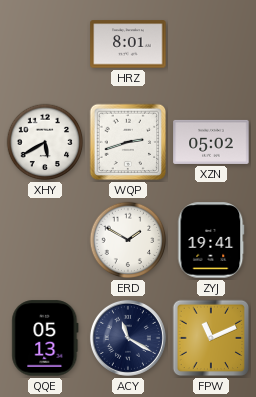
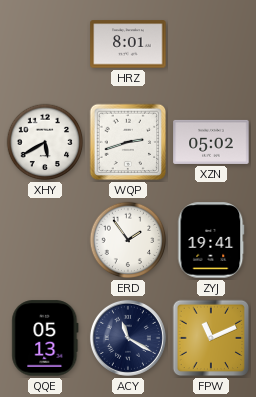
ERD: 1:50 -> 1:54
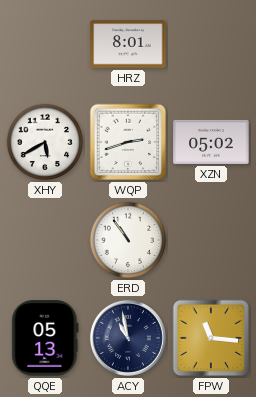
ERD: 1:54 -> 10:54
ZYJ: 19:41 -> none
ACY: 11:20 -> 10:58
FPW: 11:11 -> 11:16
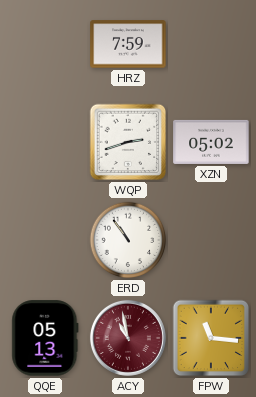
HRZ: 8:01 -> 7:59
XHY: 5:40 -> none
ACY dial: navy -> burgundy
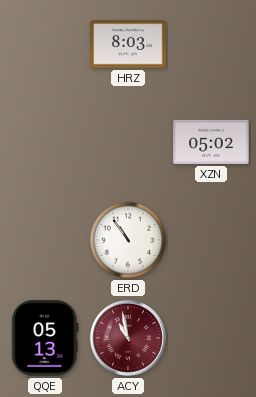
HRZ: 7:59 -> 8:03
WQP: 2:42 -> none
FPW: 11:16 -> none
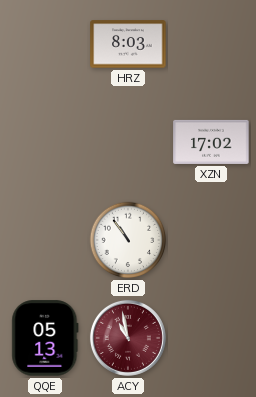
XZN: 05:02 -> 17:02
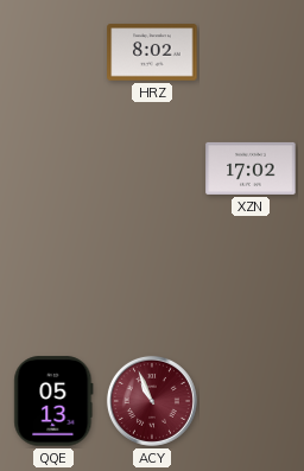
HRZ: 8:03 -> 8:02
ERD: 10:54 -> none
ACY: 10:58 -> 10:56
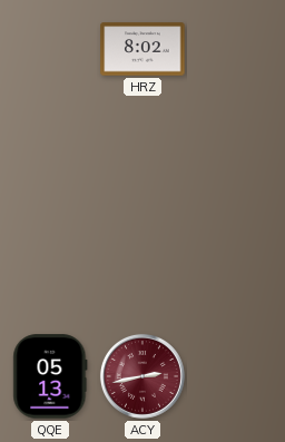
XZN: 17:02 -> none
ACY: 10:56 -> 2:43
